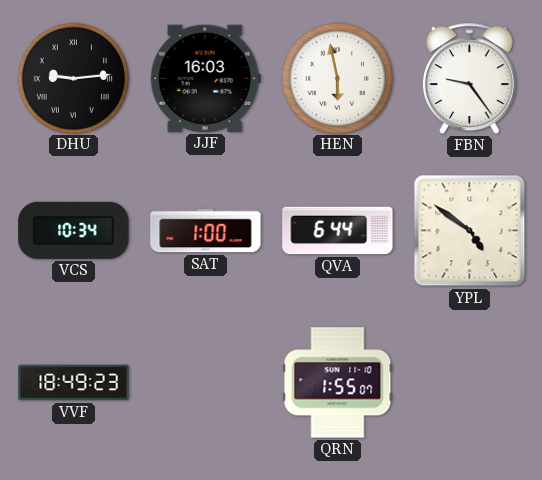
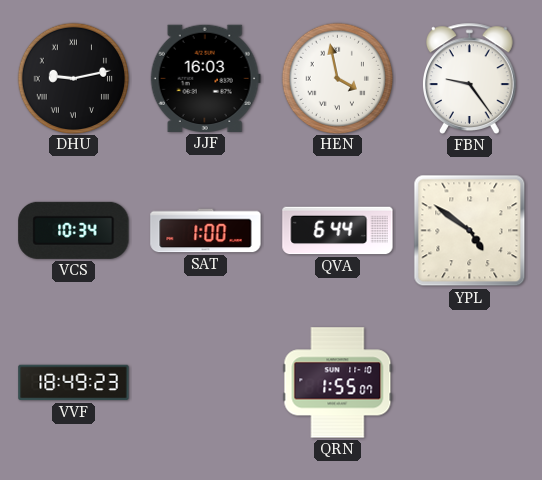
DHU: 9:14 -> 9:13
HEN: 5:58 -> 3:58
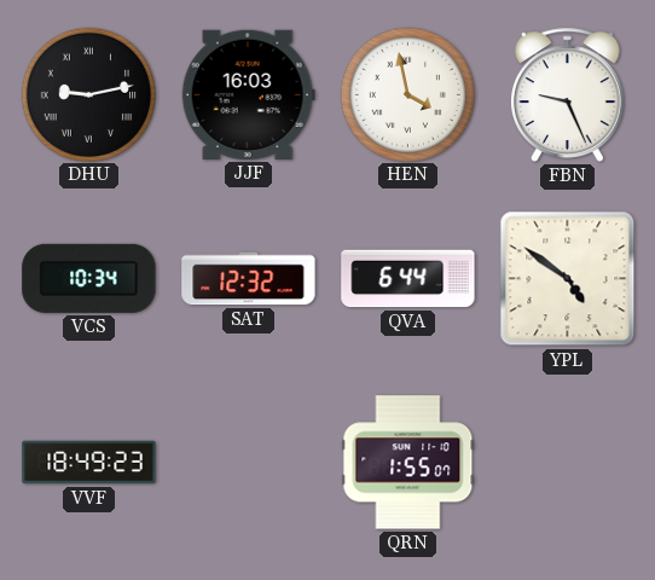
FBN: 9:24 -> 9:26
SAT: 1:00 -> 12:32
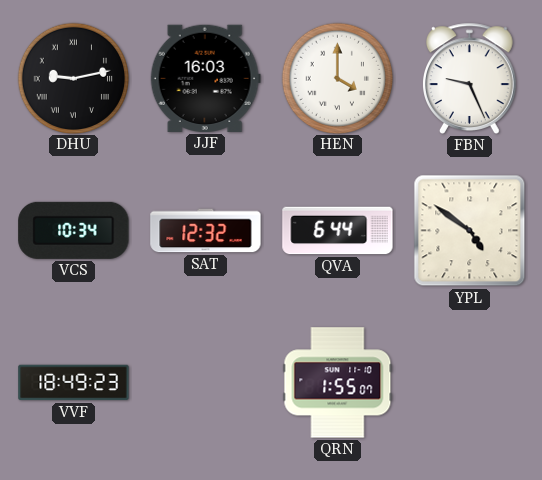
HEN: 3:58 -> 4:00
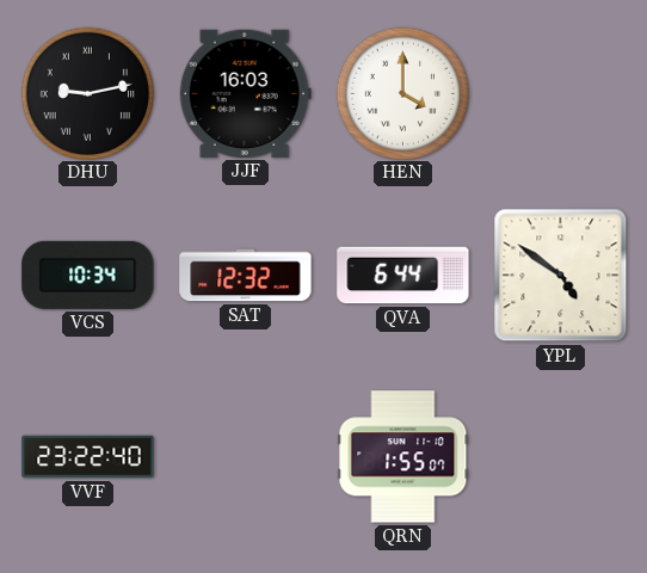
FBN: 9:26 -> none
VVF: 18:49 -> 23:22
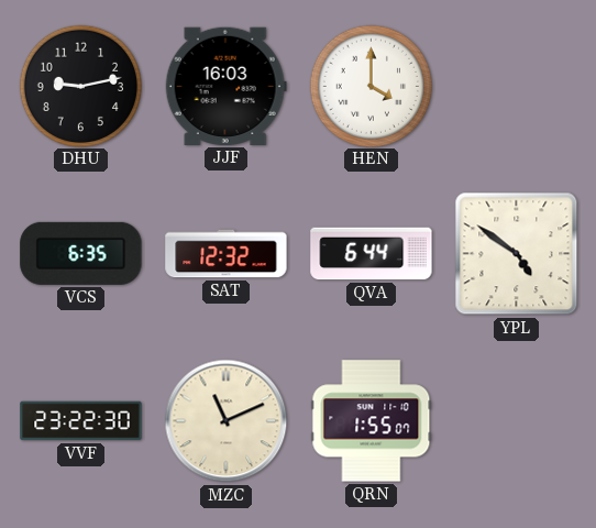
DHU numerals: Roman -> Arabic
VCS: 10:34 -> 6:35
VVF: 23:22:40 -> 23:22:30
MZC: none -> 11:11
